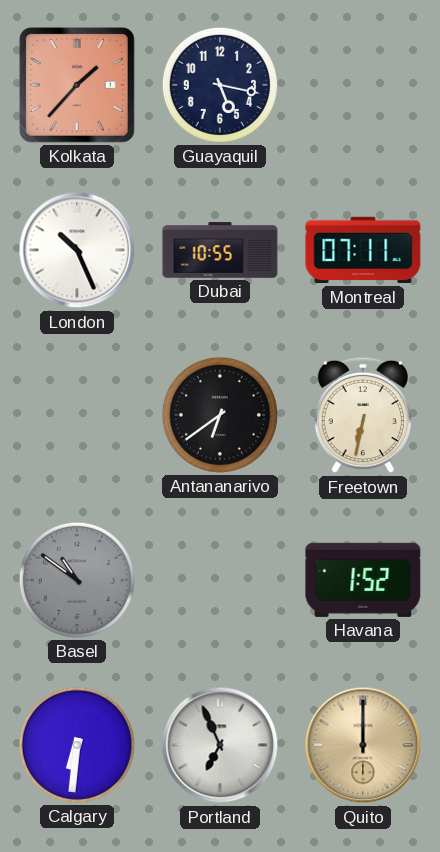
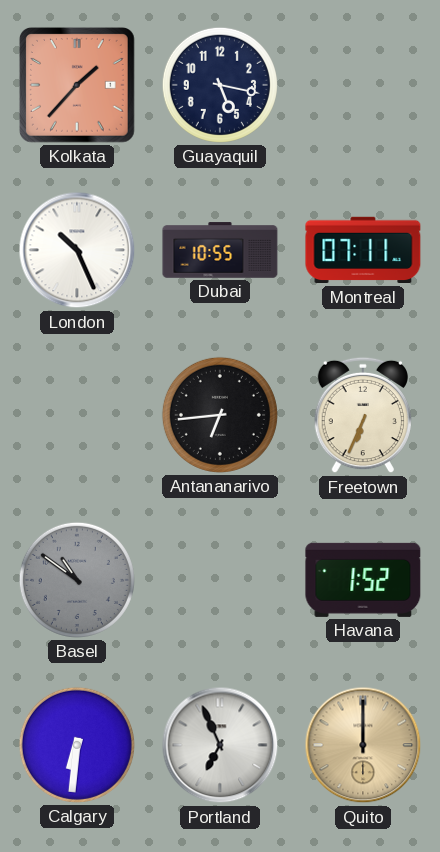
Antananarivo: 6:39 -> 6:44
Freetown: 6:32 -> 6:34
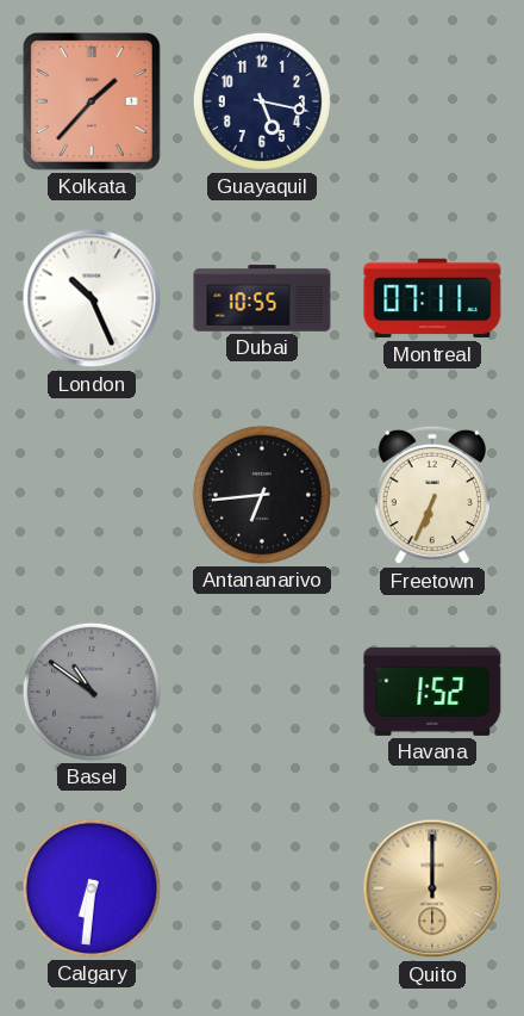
Portland: 6:56 -> none
